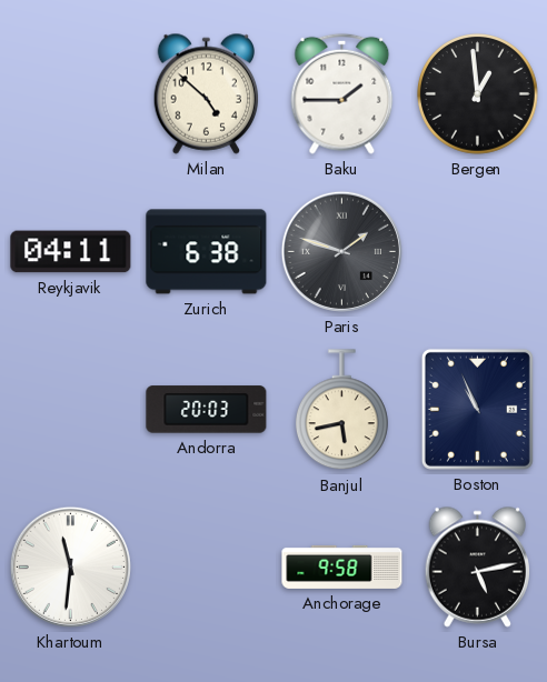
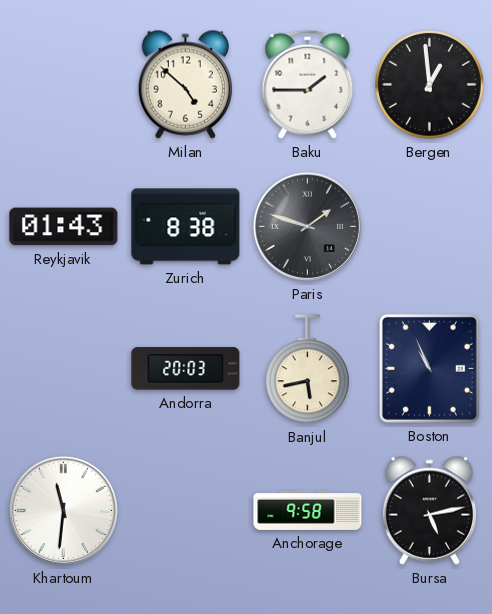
Reykjavik: 04:11 -> 01:43
Zurich: 6:38 -> 8:38
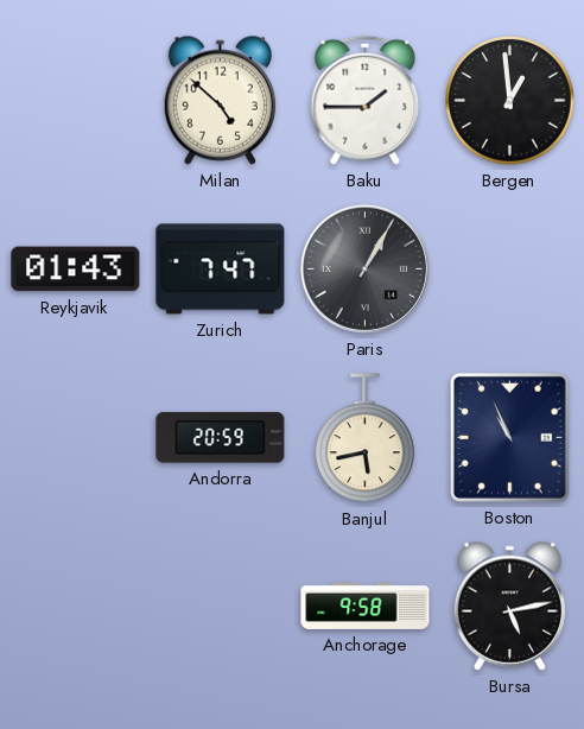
Zurich: 8:38 -> 7:47
Paris: 1:48 -> 1:05
Andorra: 20:03 -> 20:59
Khartoum: 11:31 -> none
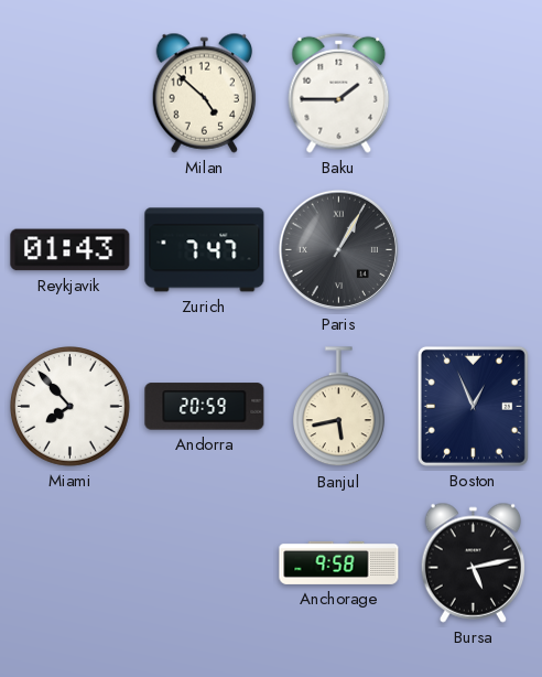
Bergen: 12:59 -> none
Miami: none -> 7:53
Boston: 10:56 -> 12:56
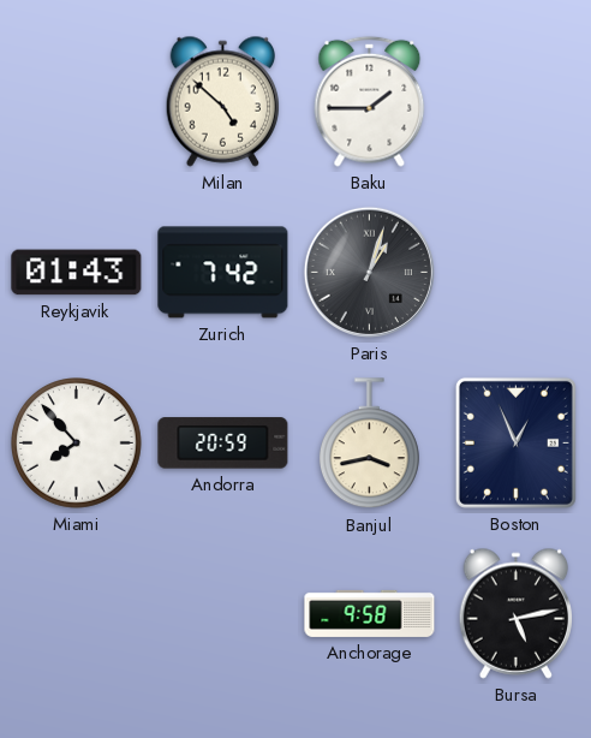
Zurich: 7:47 -> 7:42
Paris: 1:05 -> 1:03
Banjul: 5:43 -> 3:43
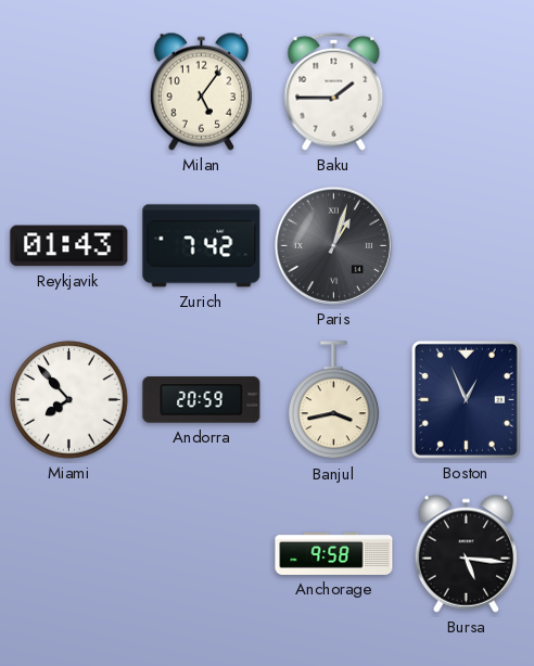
Milan: 4:52 -> 5:06
Bursa: 5:13 -> 5:16
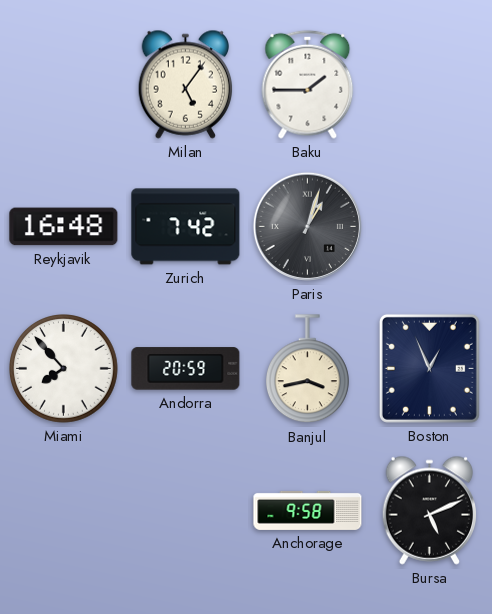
Reykjavik: 01:43 -> 16:48
Bursa: 5:16 -> 5:11
